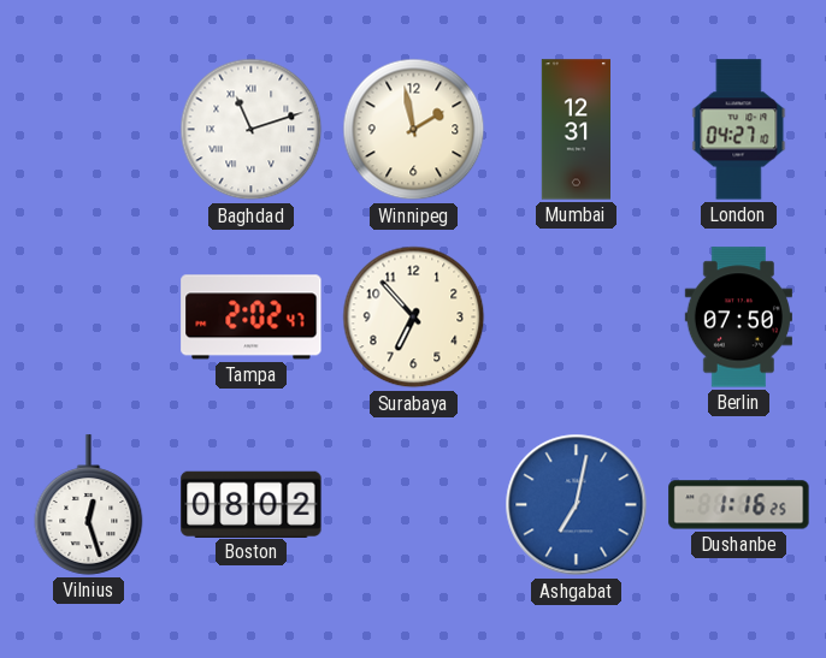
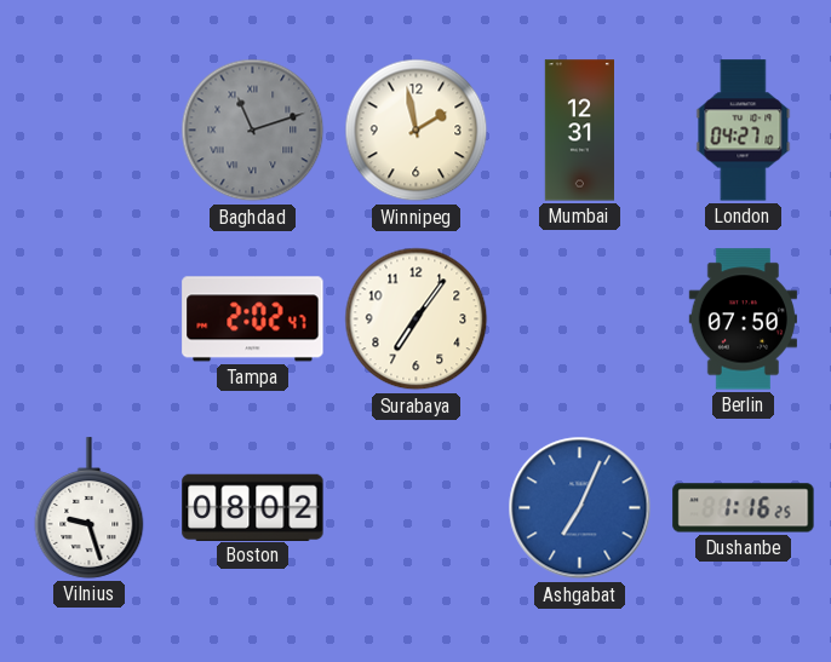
Baghdad dial: white -> grey
Surabaya: 6:53 -> 7:06
Vilnius: 12:27 -> 9:27
Ashgabat: 7:02 -> 7:04
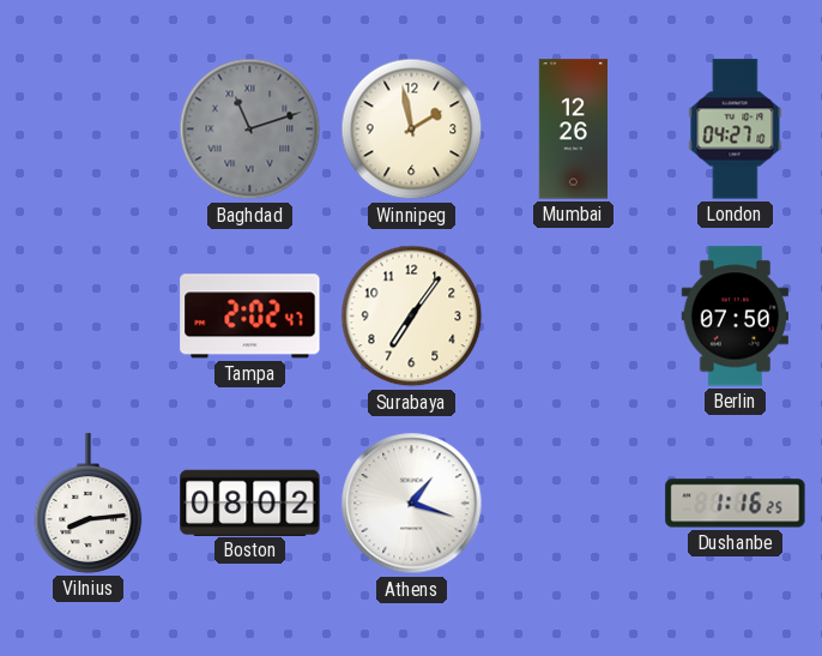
Mumbai: 12:31 -> 12:26
Vilnius: 9:27 -> 8:14
Athens: none -> 1:18
Ashgabat: 7:04 -> none
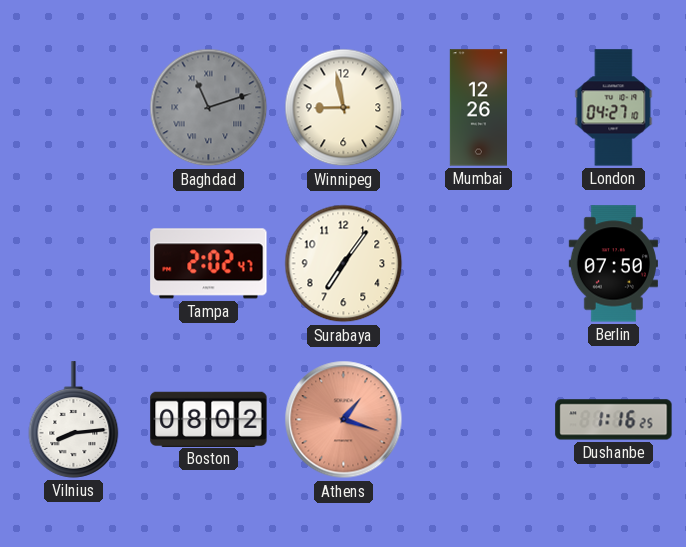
Winnipeg: 1:58 -> 8:58
Athens dial: white -> salmon
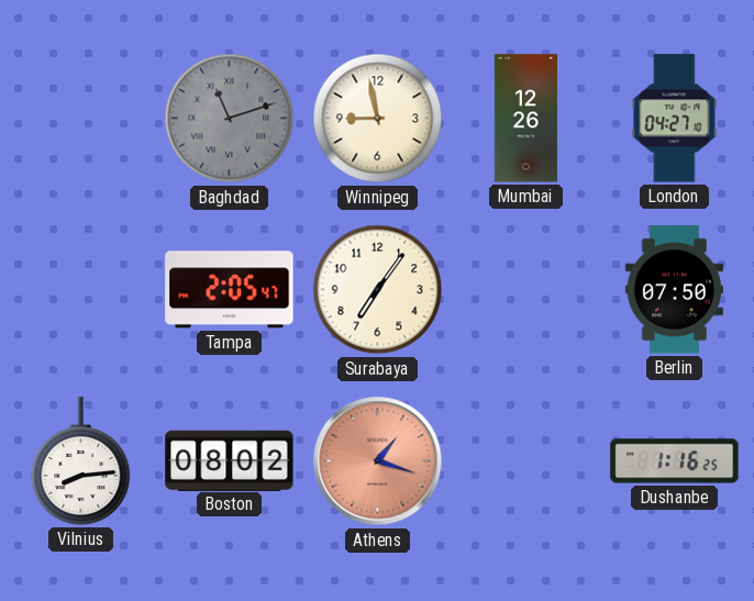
Tampa: 2:02 -> 2:05
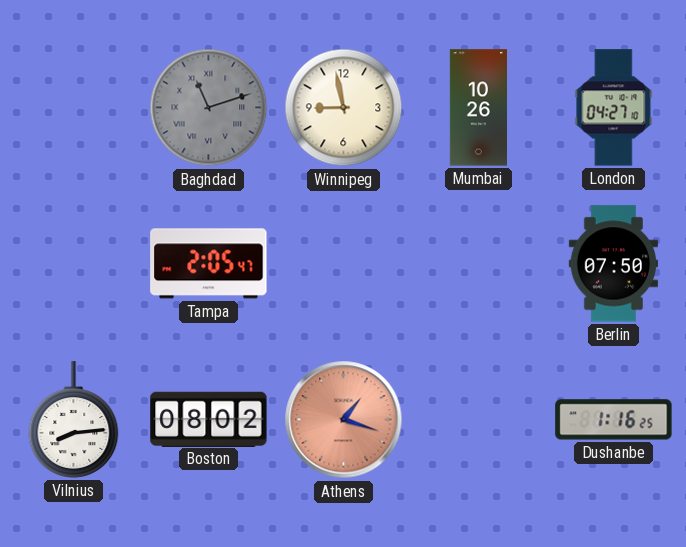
Mumbai: 12:26 -> 10:26
Surabaya: 7:06 -> none
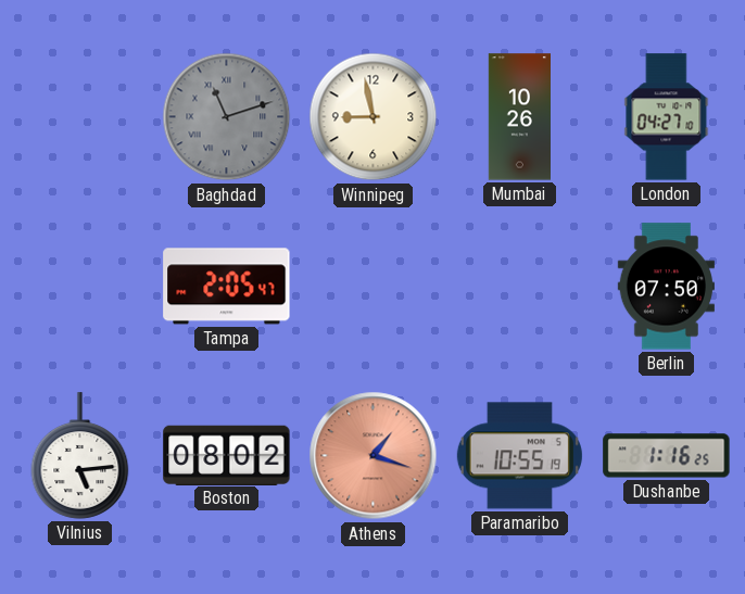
Vilnius: 8:14 -> 5:14
Paramaribo: none -> 10:55
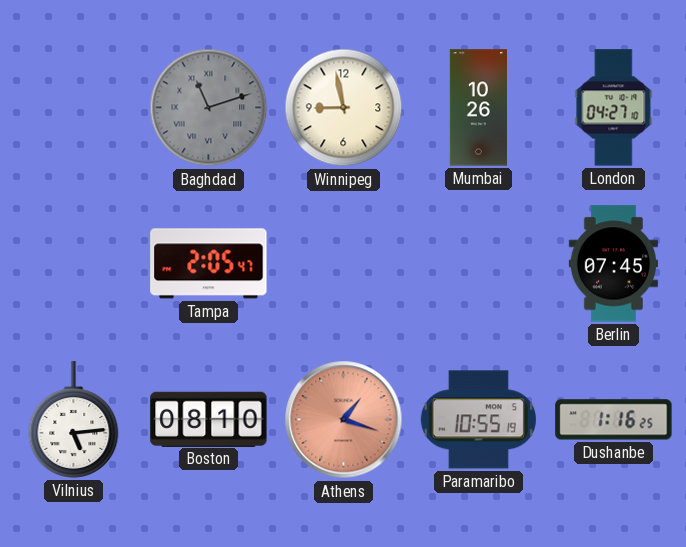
Berlin: 07:50 -> 07:45
Boston: 08:02 -> 08:10
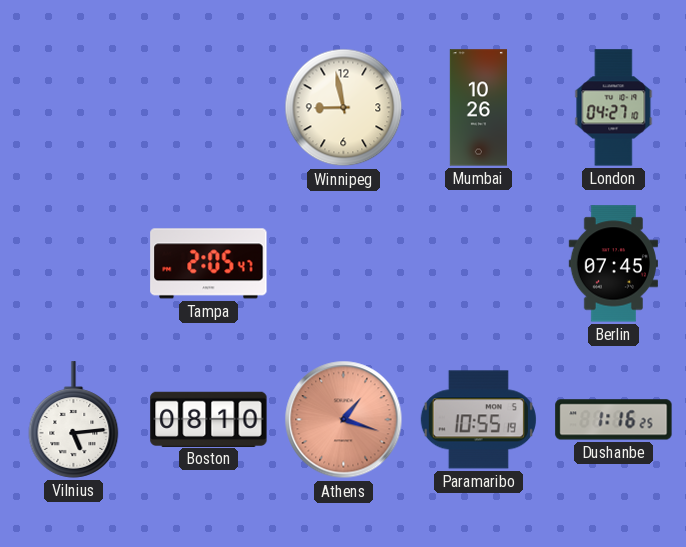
Baghdad: 11:12 -> none
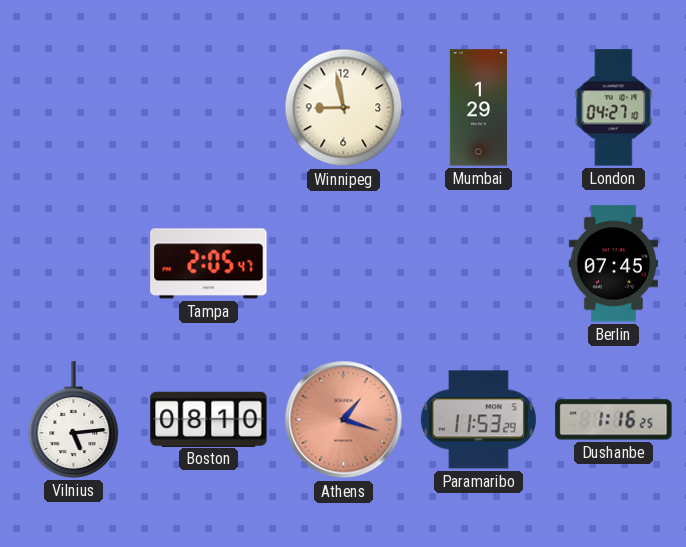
Mumbai: 10:26 -> 1:29
Paramaribo: 10:55 -> 11:53
